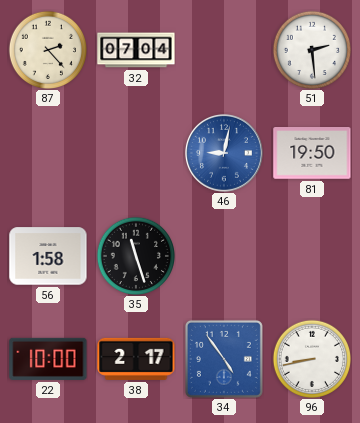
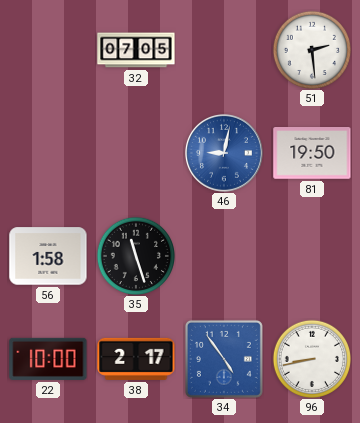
87: 2:23 -> none
32: 07:04 -> 07:05
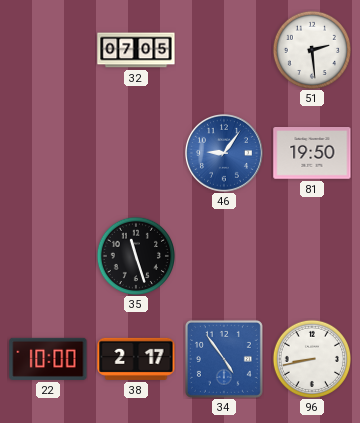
46: 9:02 -> 9:06
56: 1:58 -> none
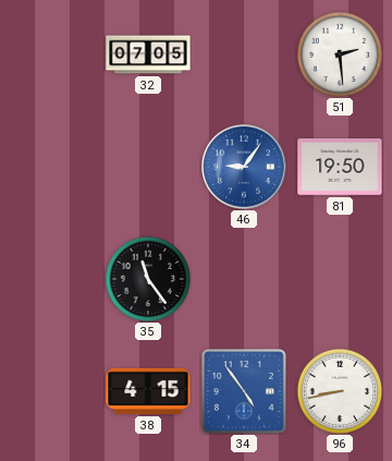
35: 11:27 -> 11:24
22: 10:00 -> none
38: 2:17 -> 4:15
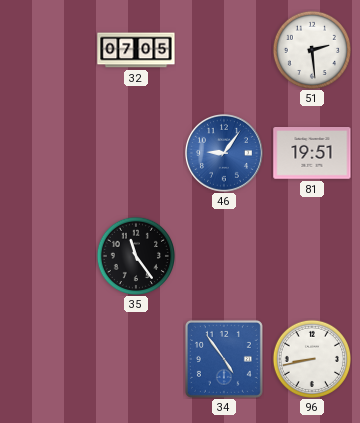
81: 19:50 -> 19:51
38: 4:15 -> none
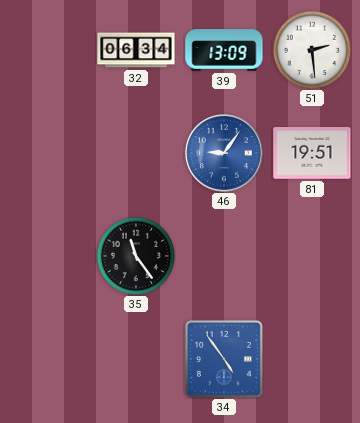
32: 07:05 -> 06:34
39: none -> 13:09
96: 8:43 -> none
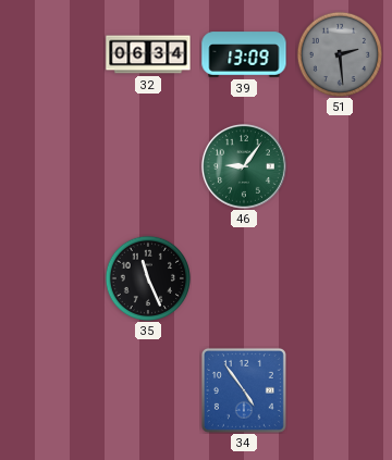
51 dial: white -> grey
46 dial: blue -> green
81: 19:51 -> none
35: 11:24 -> 11:26
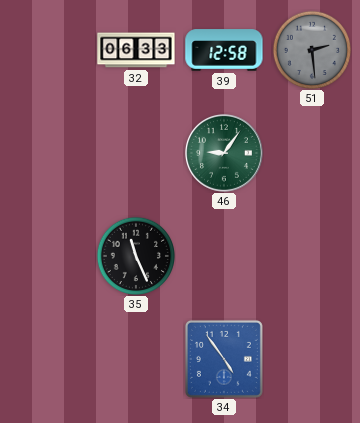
32: 06:34 -> 06:33
39: 13:09 -> 12:58
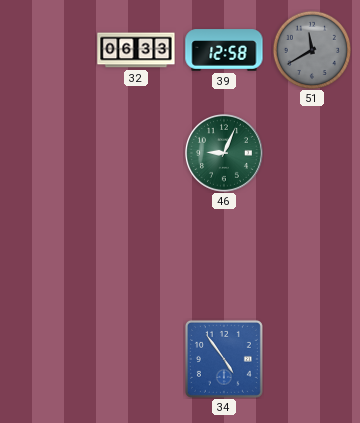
51: 2:29 -> 11:40
46: 9:06 -> 9:04
35: 11:26 -> none
